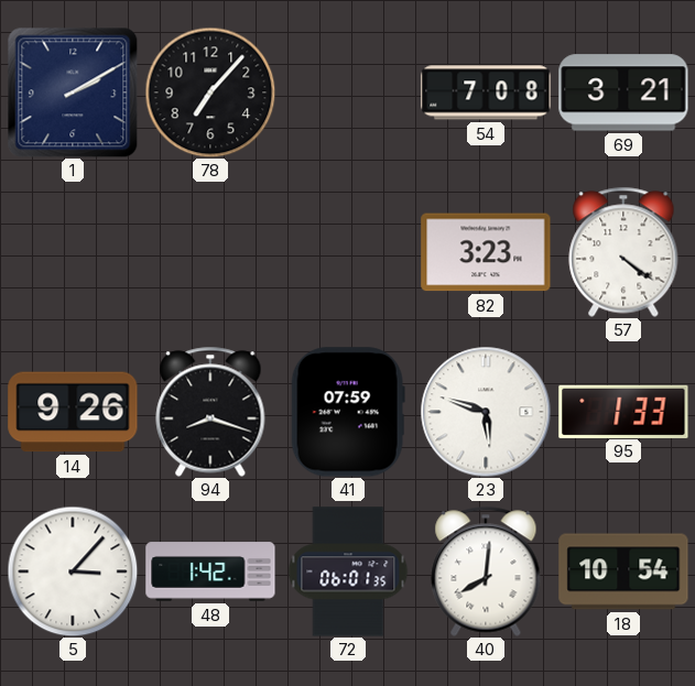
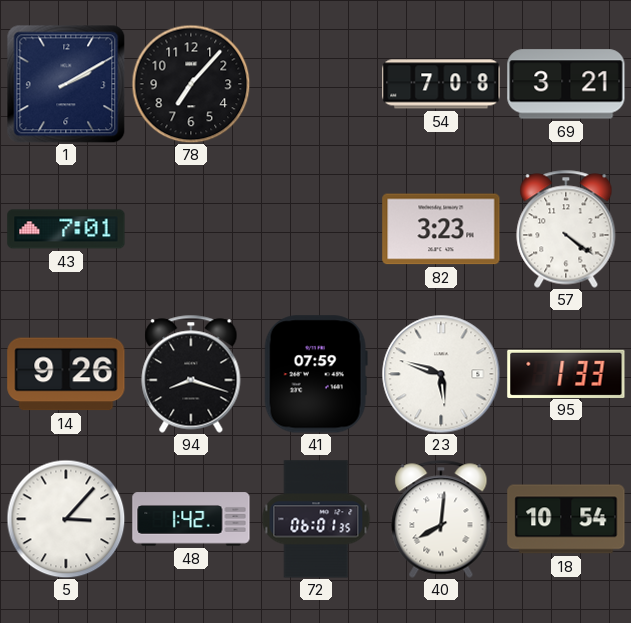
43: none -> 7:01
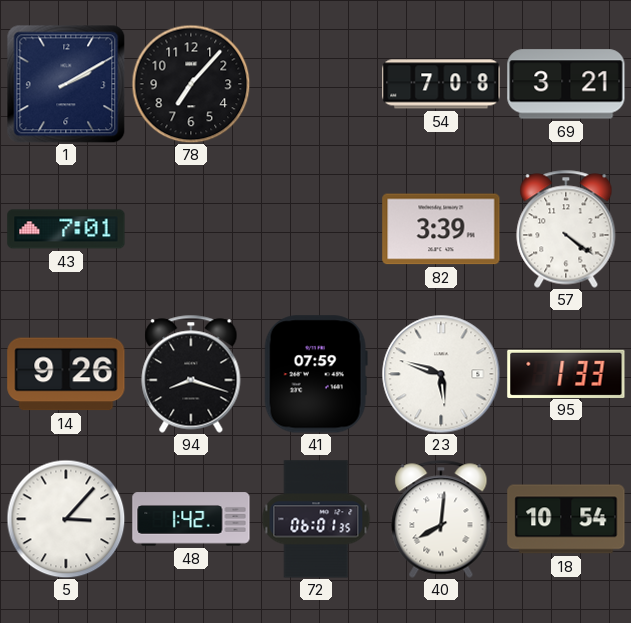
82: 3:23 -> 3:39
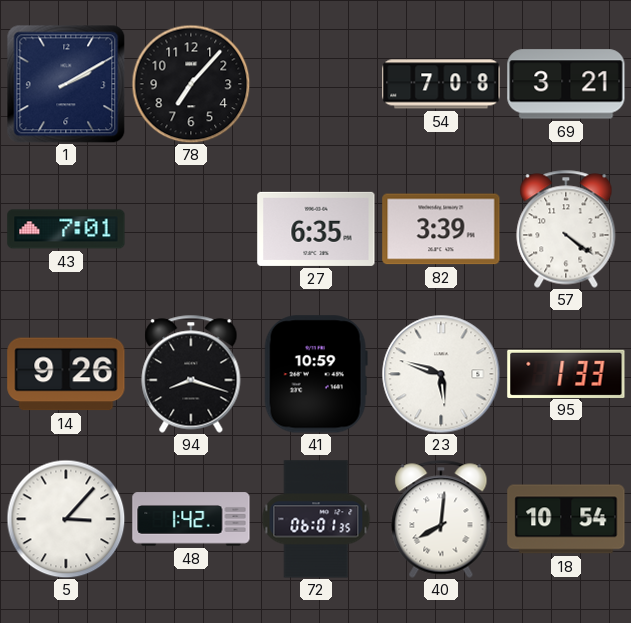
27: none -> 6:35
41: 07:59 -> 10:59
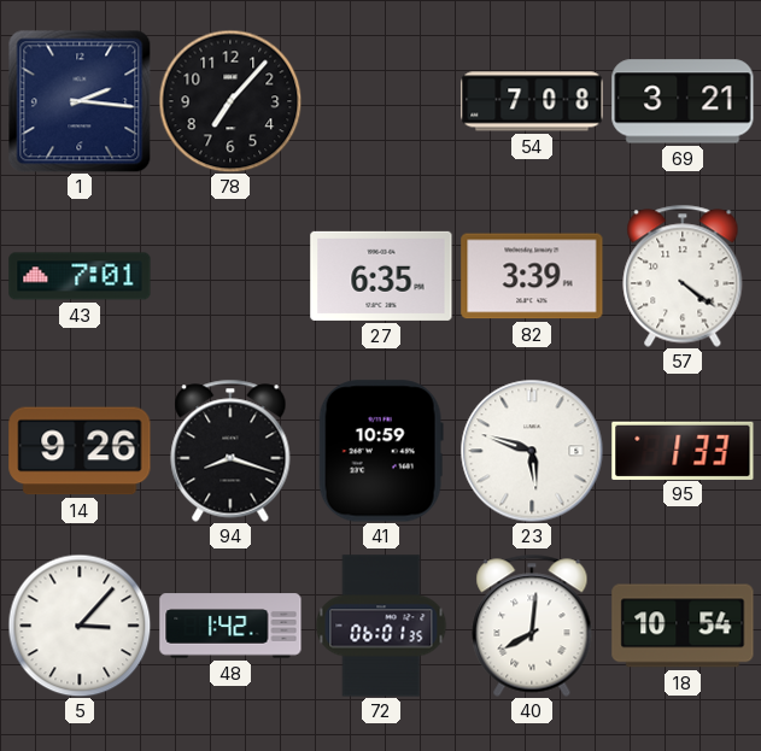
1: 2:10 -> 2:16
